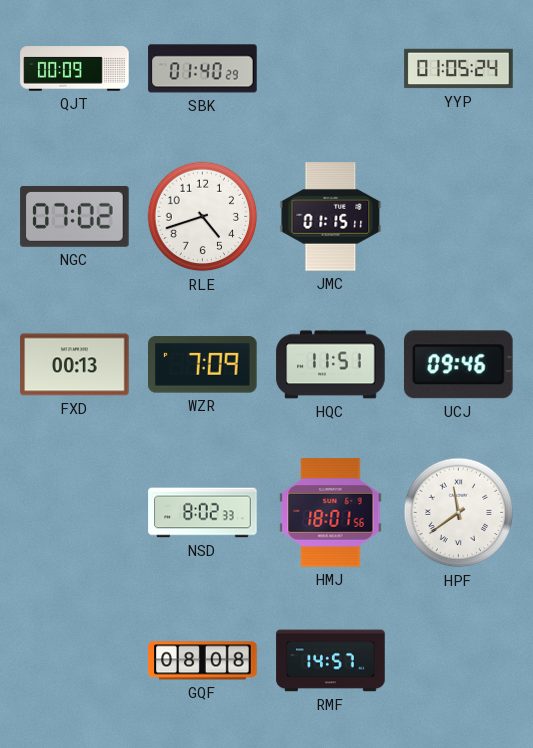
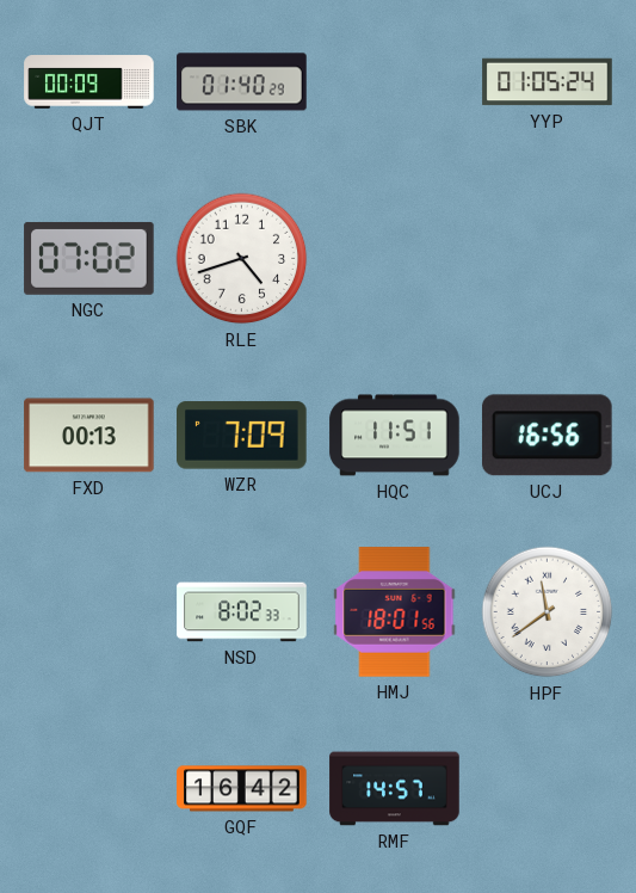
JMC: 01:15 -> none
UCJ: 09:46 -> 16:56
GQF: 08:08 -> 16:42
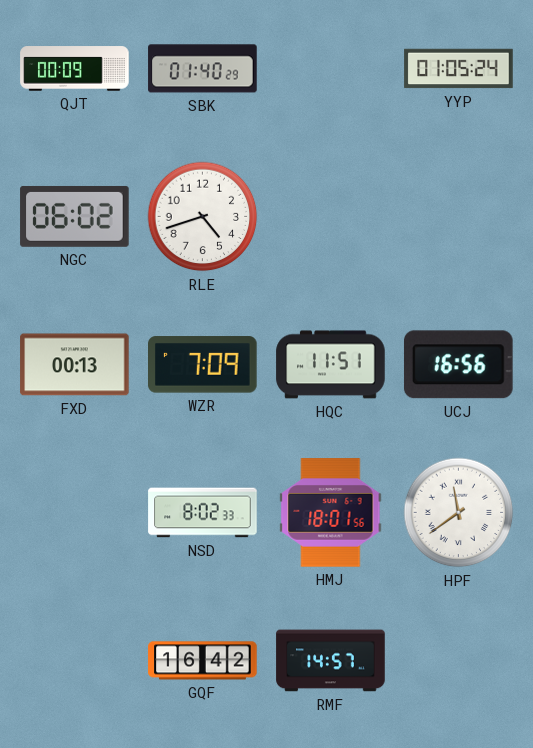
NGC: 07:02 -> 06:02
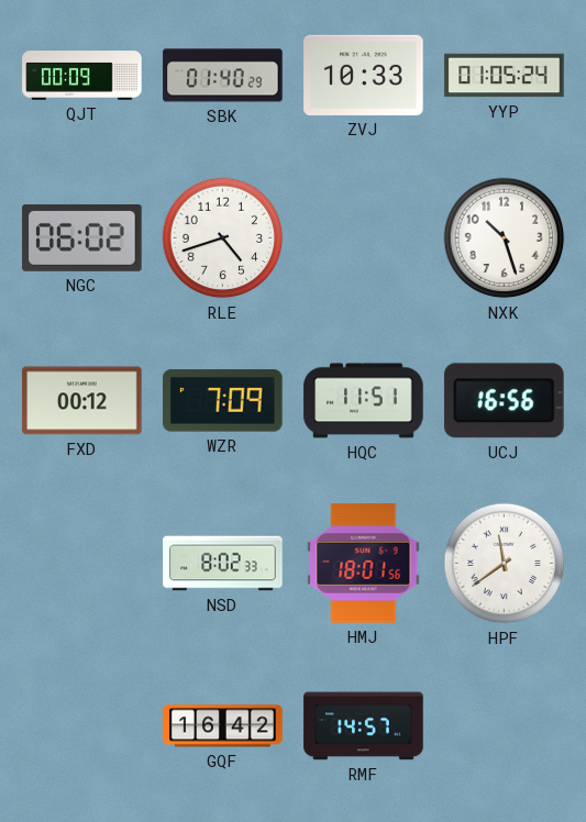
ZVJ: none -> 10:33
NXK: none -> 10:27
FXD: 00:13 -> 00:12
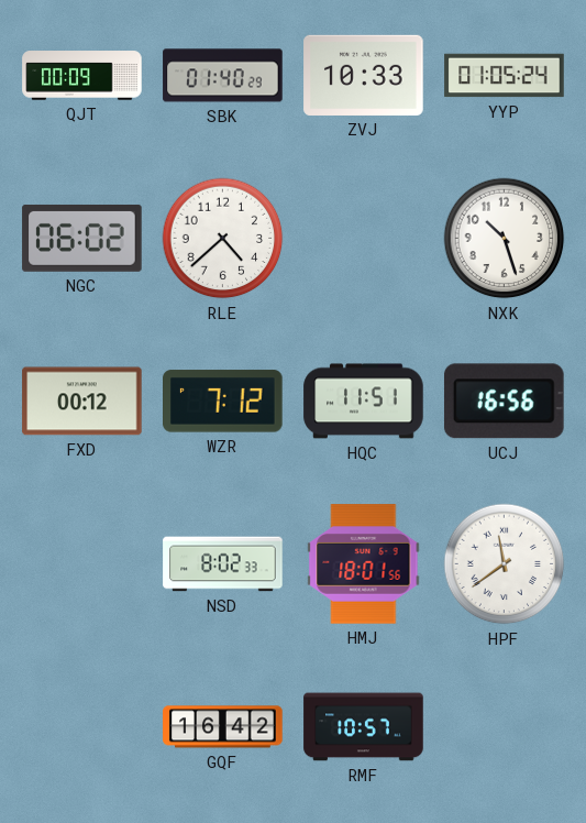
RLE: 4:42 -> 4:38
WZR: 7:09 -> 7:12
RMF: 14:57 -> 10:57
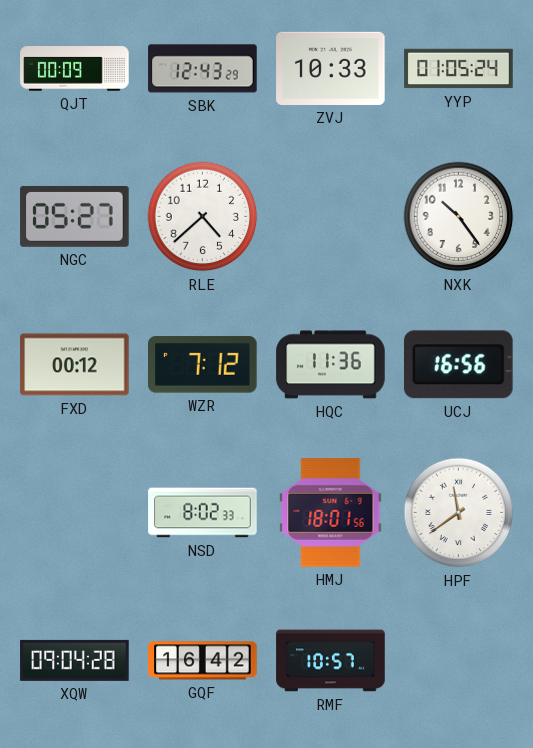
SBK: 01:40 -> 12:43
NGC: 06:02 -> 05:27
NXK: 10:27 -> 10:24
HQC: 11:51 -> 11:36
XQW: none -> 09:04
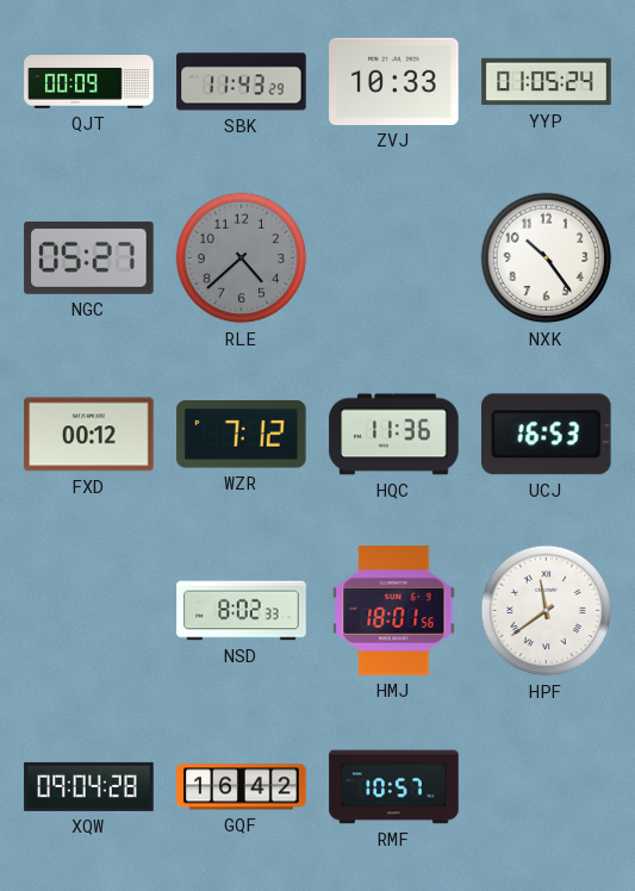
SBK: 12:43 -> 11:43
RLE dial: white -> grey
UCJ: 16:56 -> 16:53
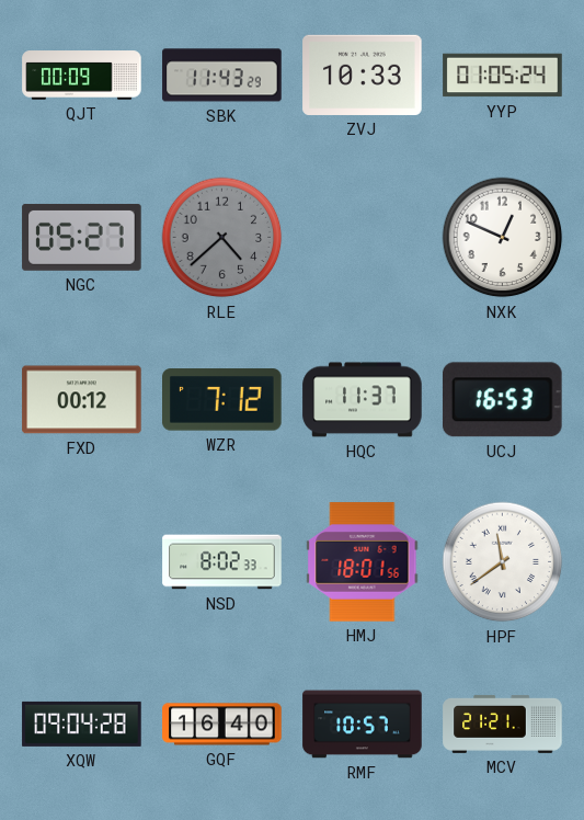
NXK: 10:24 -> 12:49
HQC: 11:36 -> 11:37
GQF: 16:42 -> 16:40
MCV: none -> 21:21
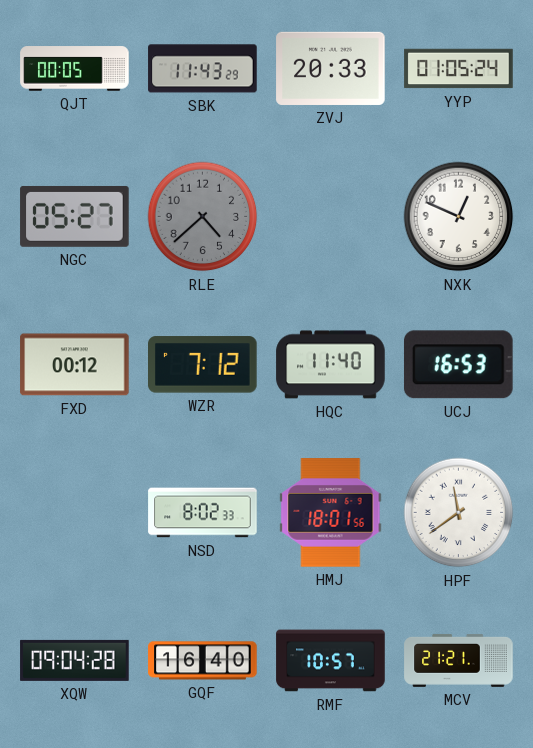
QJT: 00:09 -> 00:05
ZVJ: 10:33 -> 20:33
HQC: 11:37 -> 11:40
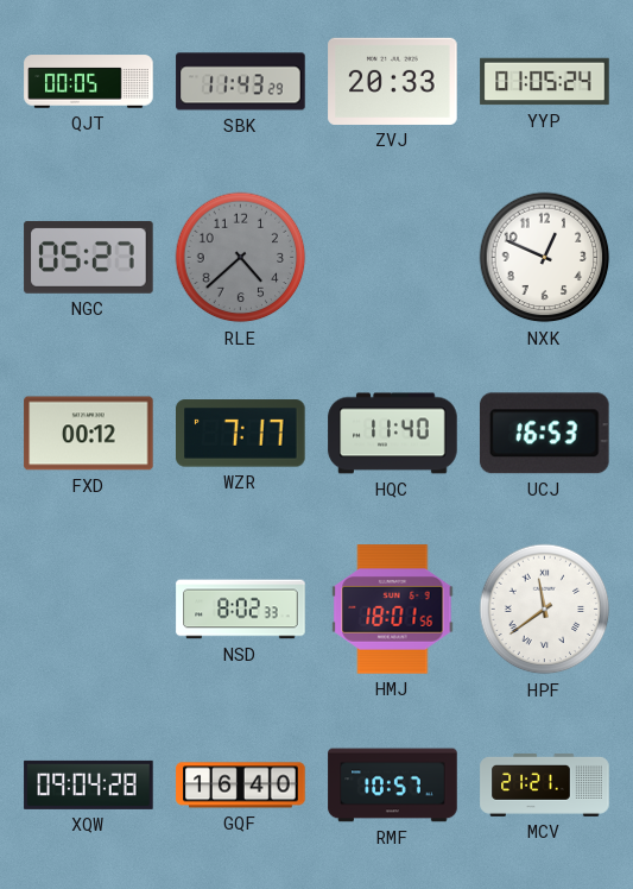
WZR: 7:12 -> 7:17
